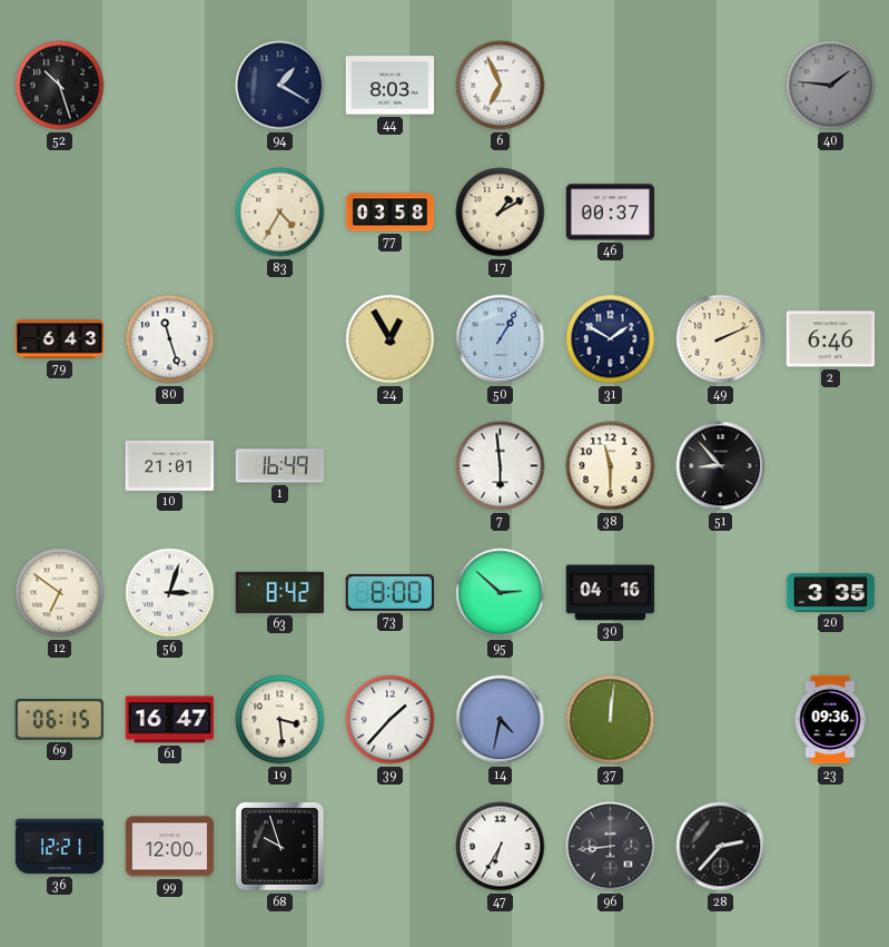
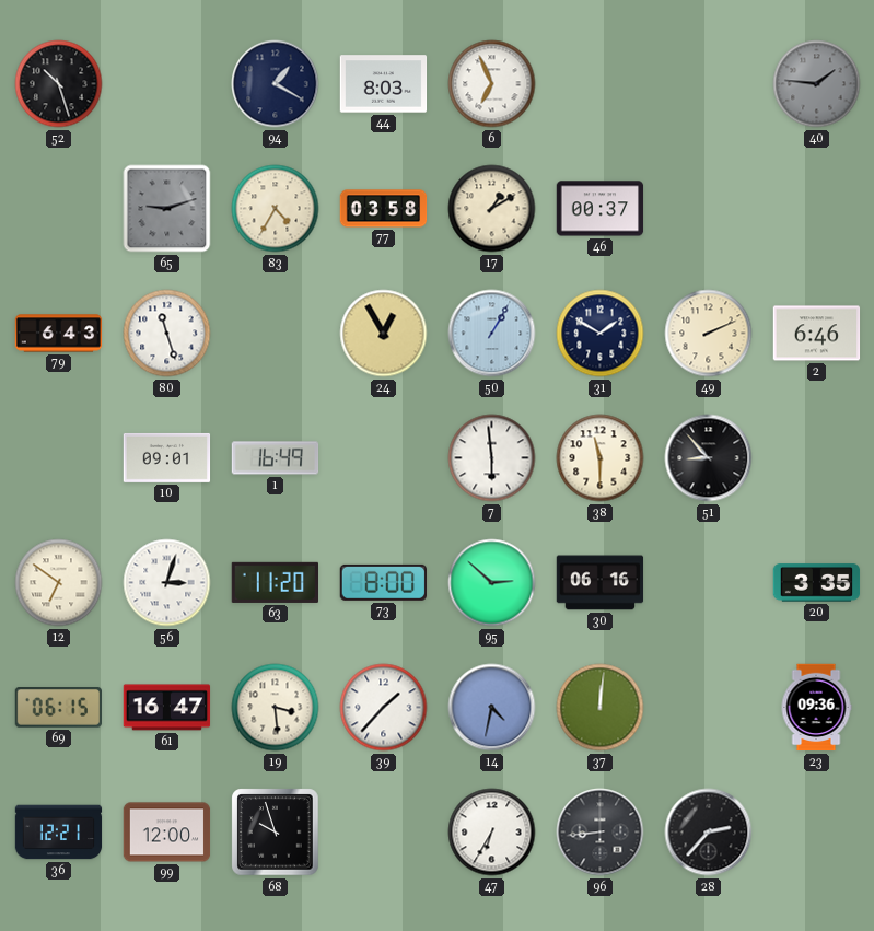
65: none -> 9:12
10: 21:01 -> 09:01
63: 8:42 -> 11:20
30: 04:16 -> 06:16
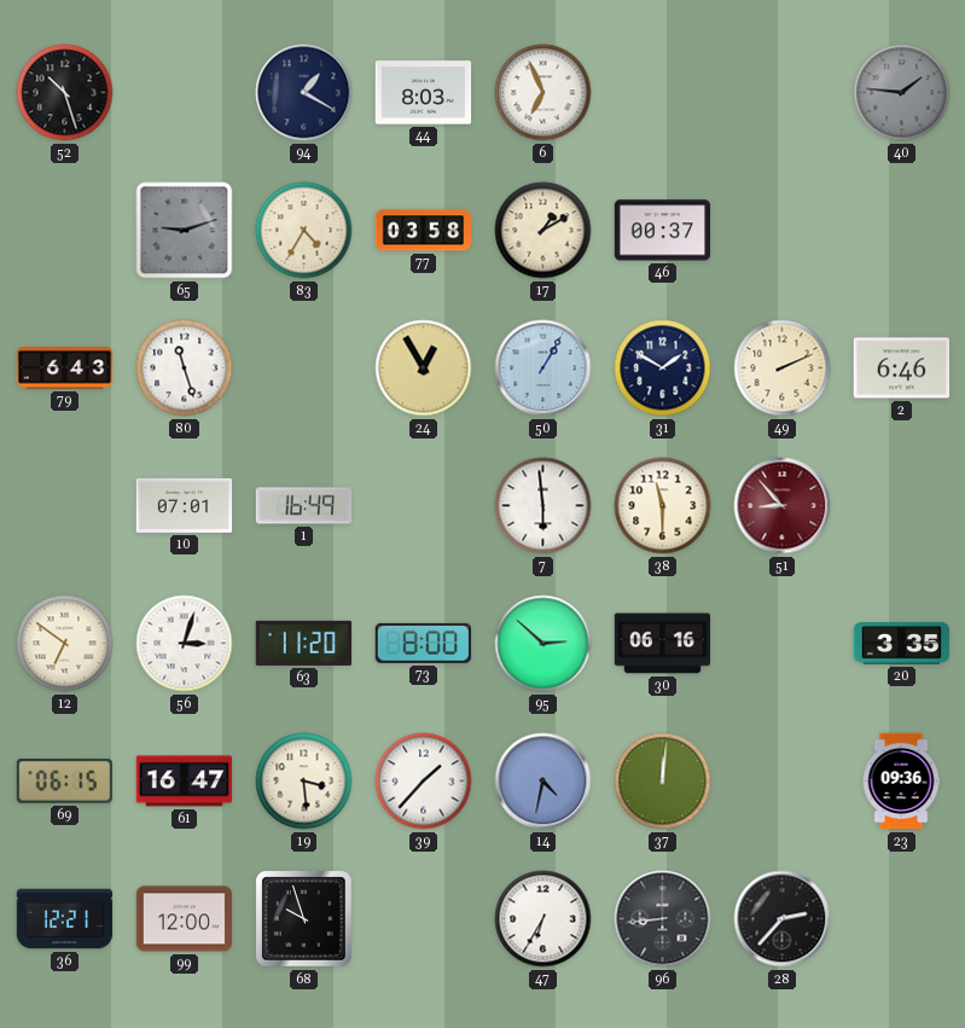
10: 09:01 -> 07:01
51 dial: black -> burgundy
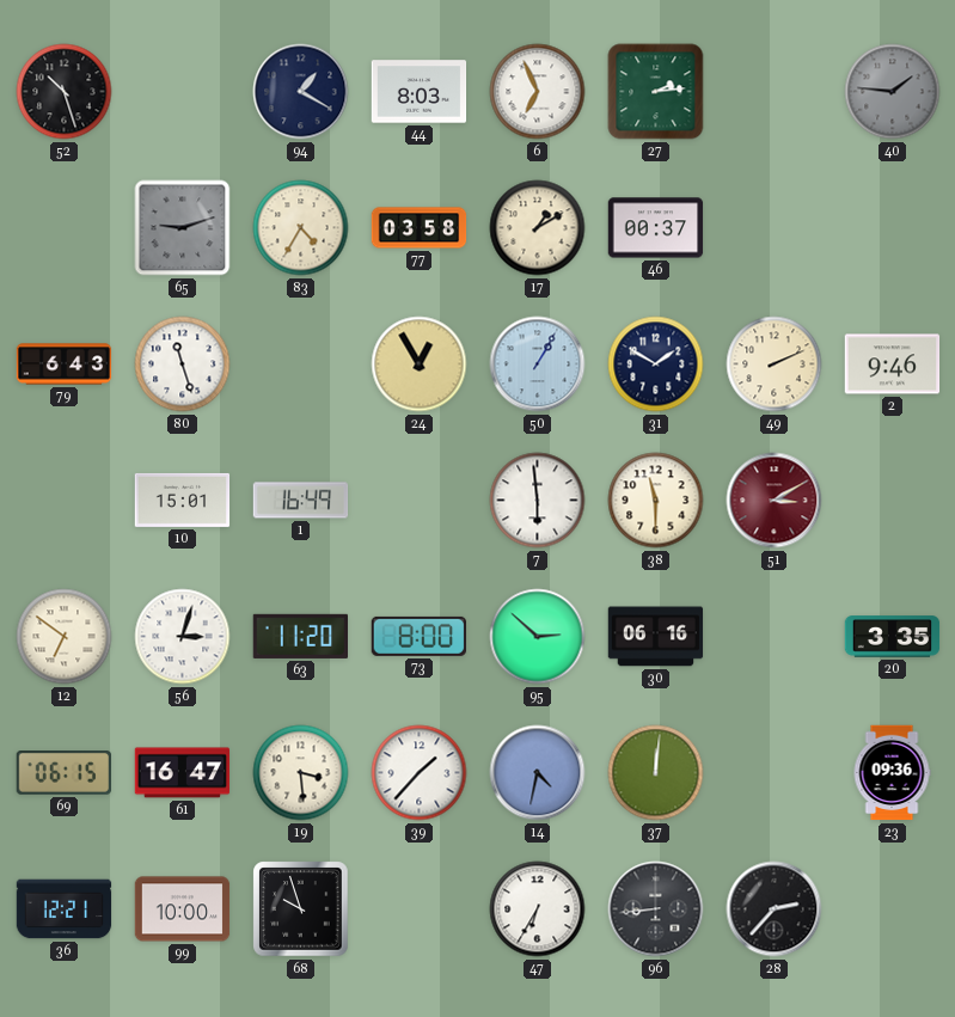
27: none -> 2:14
2: 6:46 -> 9:46
10: 07:01 -> 15:01
51: 8:53 -> 3:10
99: 12:00 -> 10:00
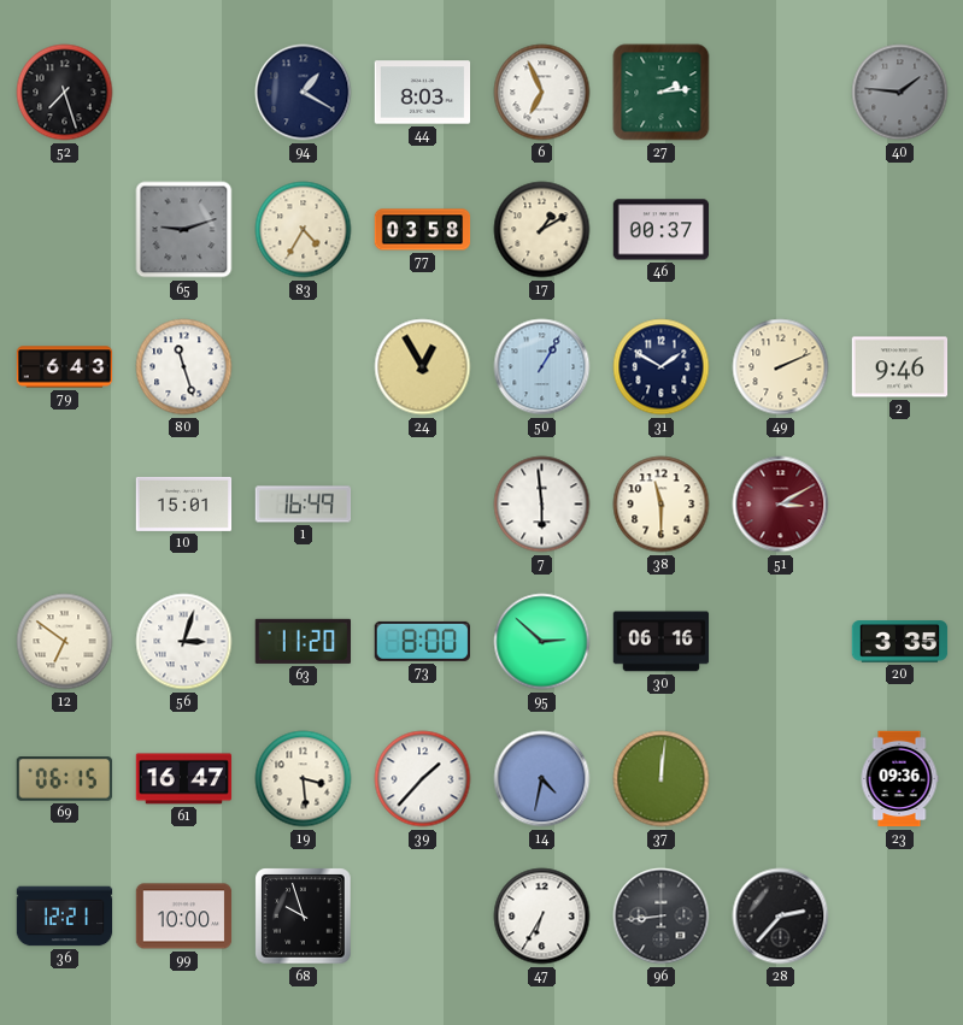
52: 10:27 -> 7:27
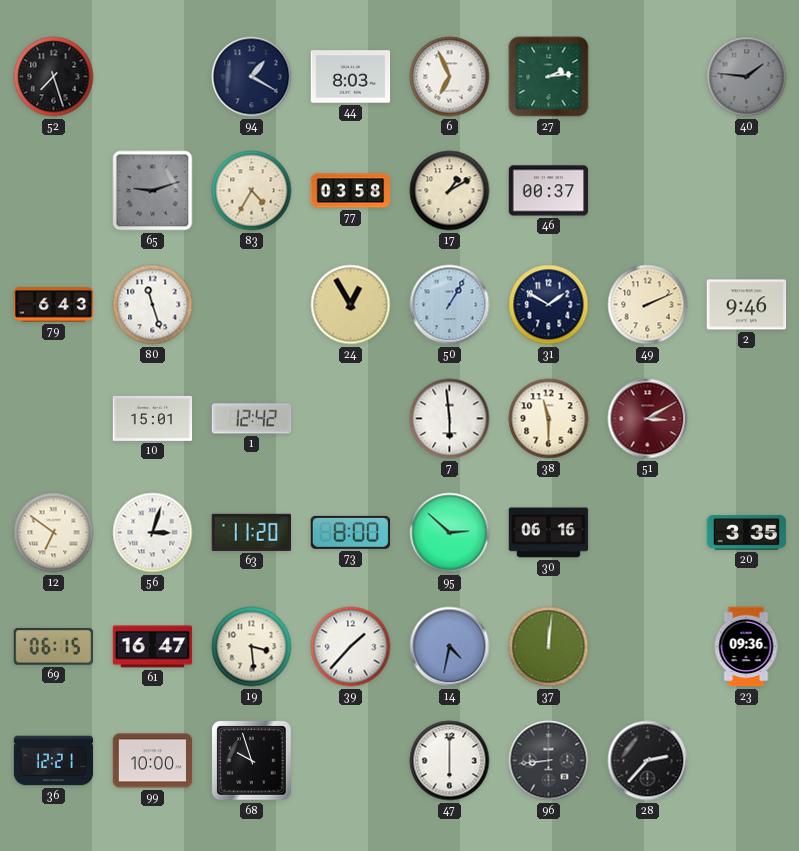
1: 16:49 -> 12:42
47: 6:35 -> 6:00
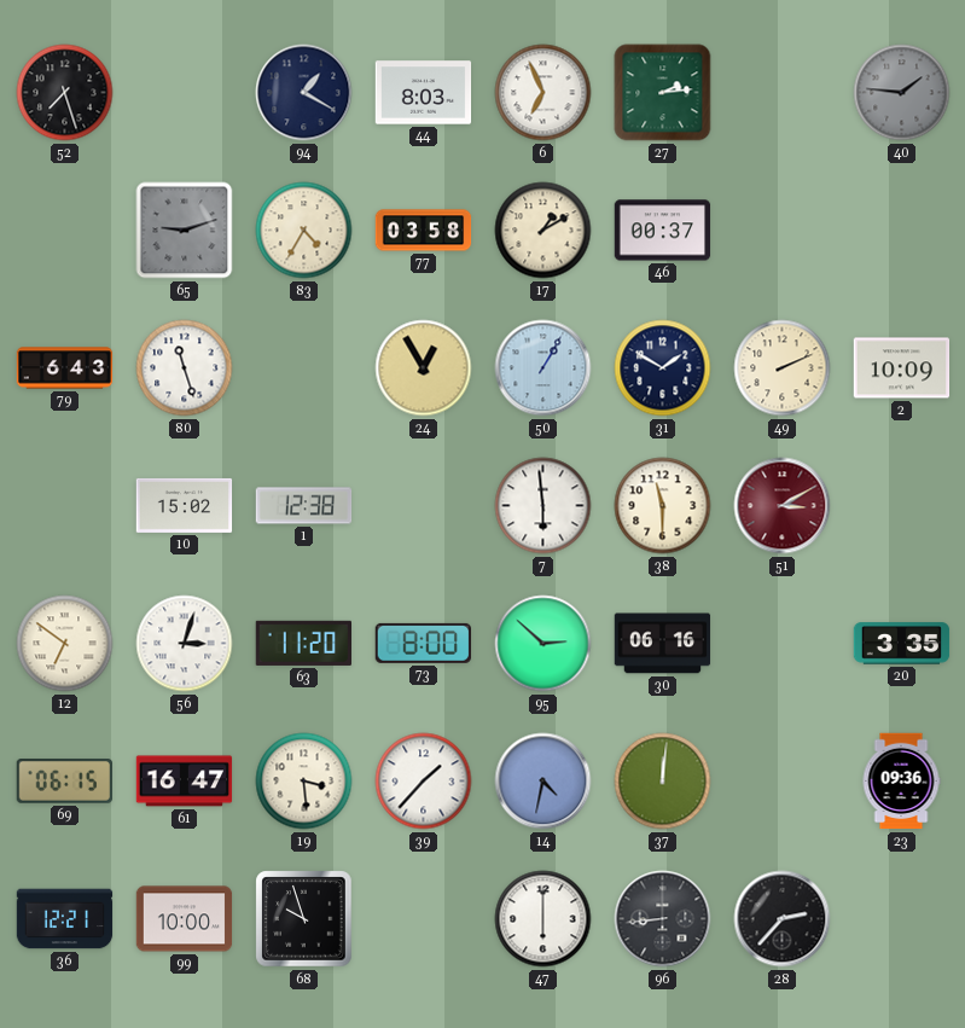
2: 9:46 -> 10:09
10: 15:01 -> 15:02
1: 12:42 -> 12:38
